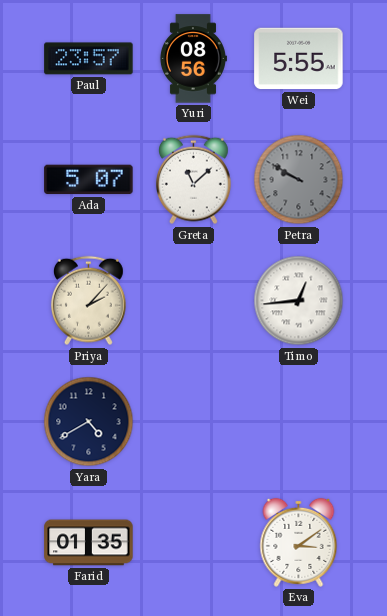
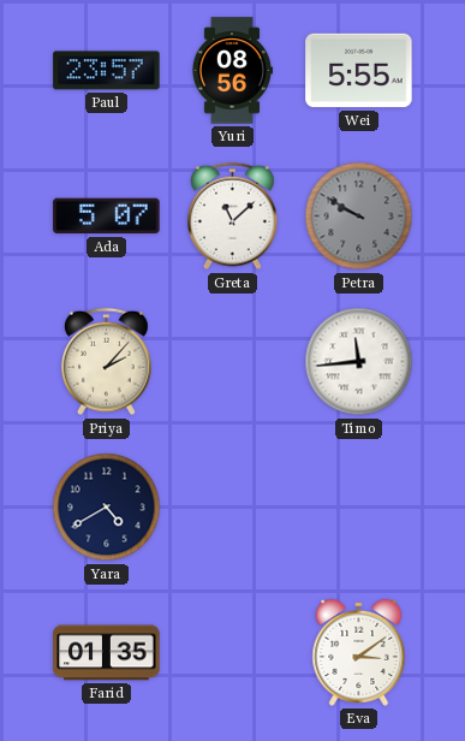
Timo: 12:44 -> 11:44
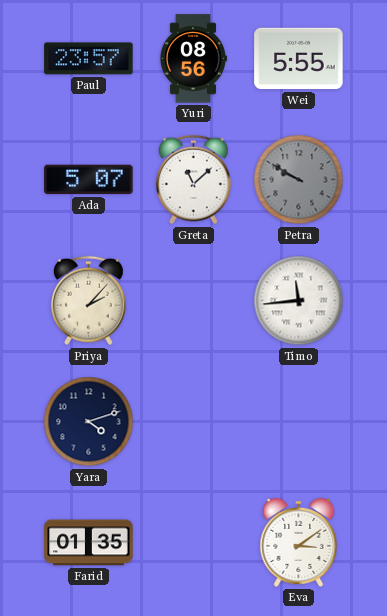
Yara: 4:40 -> 4:12
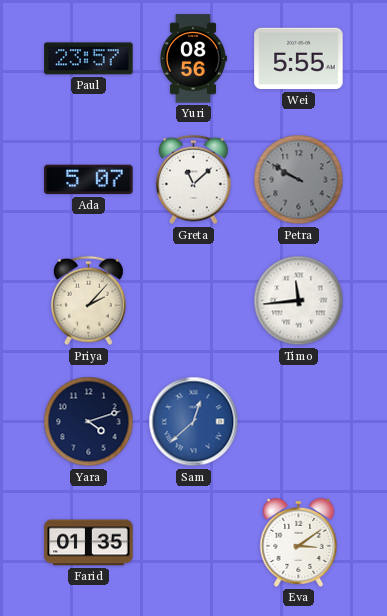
Sam: none -> 12:38
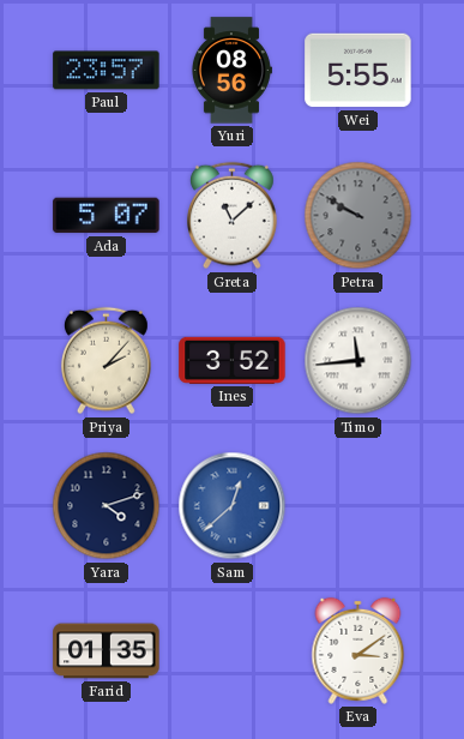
Ines: none -> 3:52
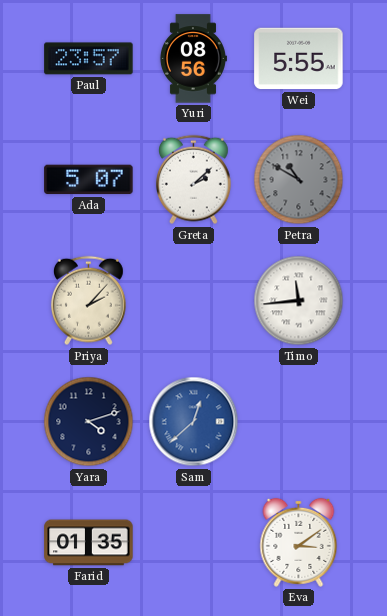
Greta: 11:08 -> 2:08
Petra: 9:50 -> 10:50
Ines: 3:52 -> none
